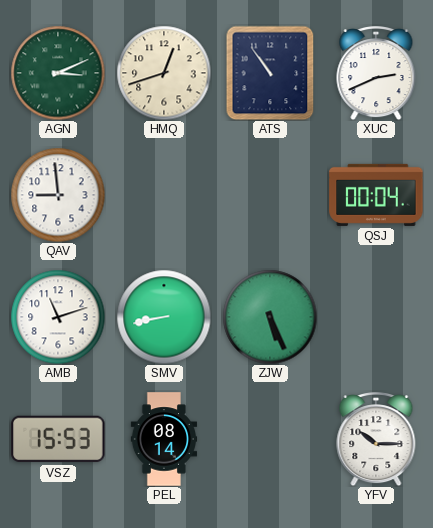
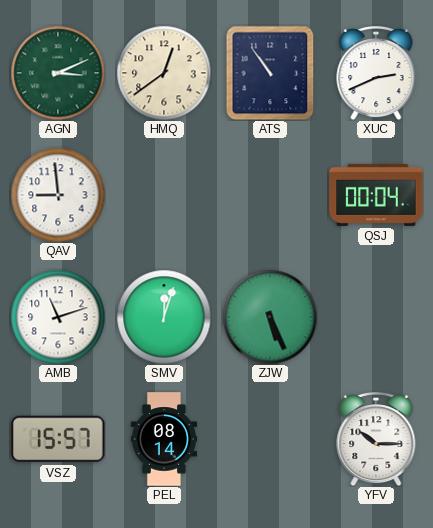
HMQ: 12:42 -> 12:39
SMV: 8:43 -> 12:03
VSZ: 15:53 -> 15:57
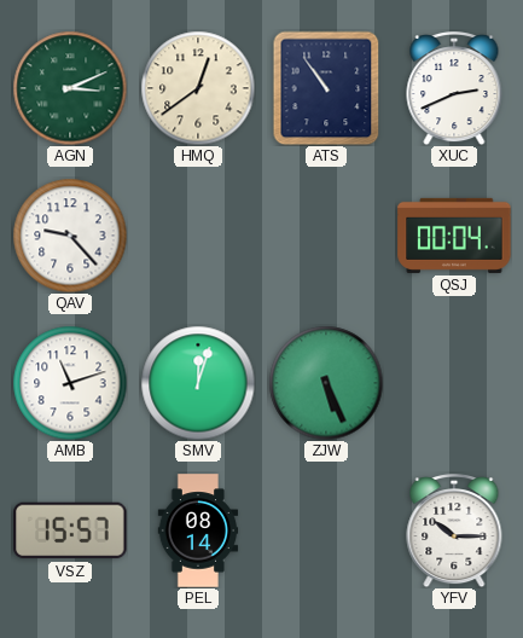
QAV: 8:59 -> 9:23
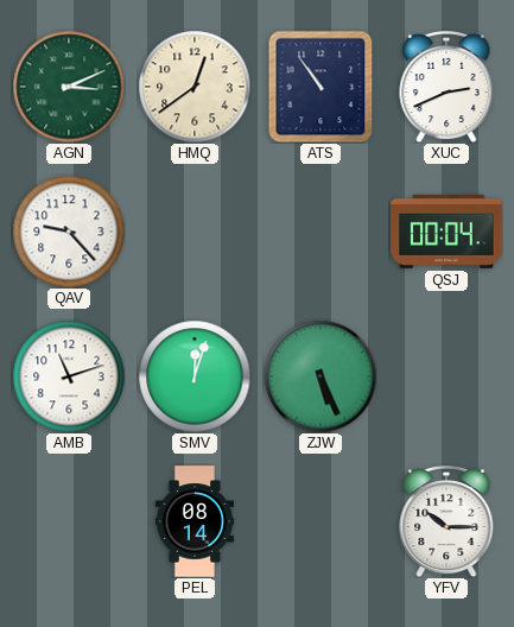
VSZ: 15:57 -> none
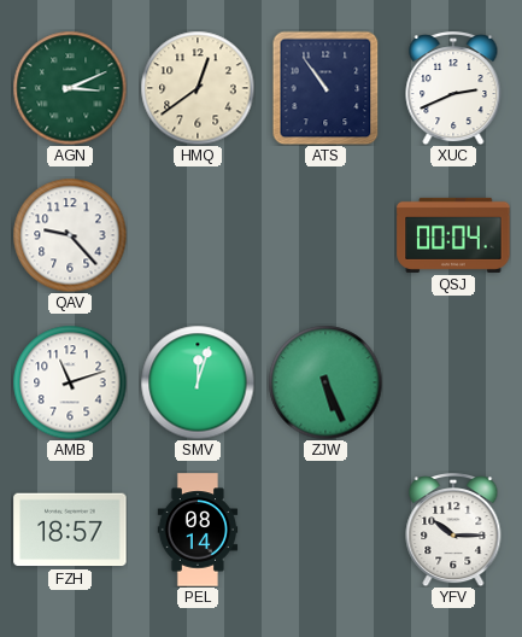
FZH: none -> 18:57
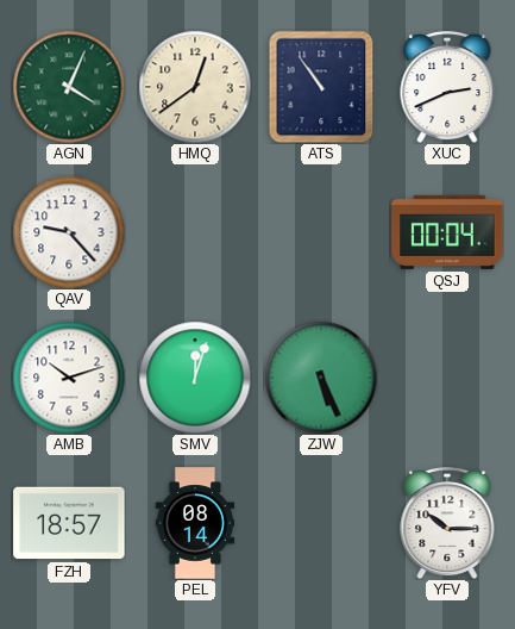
AGN: 3:11 -> 4:04
AMB: 11:12 -> 10:12
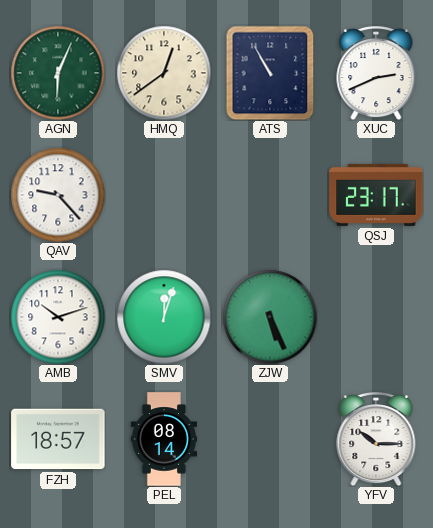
AGN: 4:04 -> 6:04
ATS: 10:54 -> 10:55
QSJ: 00:04 -> 23:17
